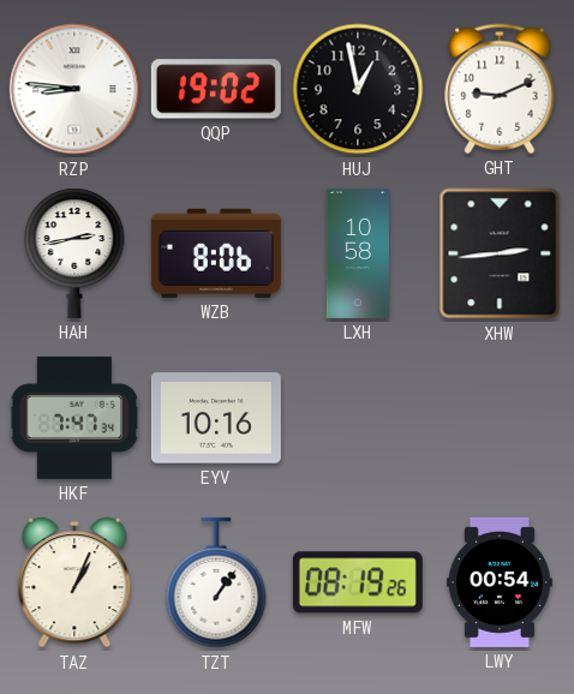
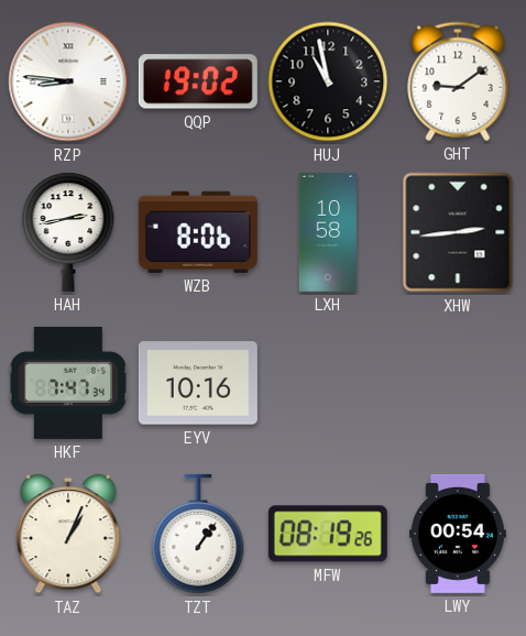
HUJ: 12:58 -> 10:58
GHT: 9:11 -> 9:09
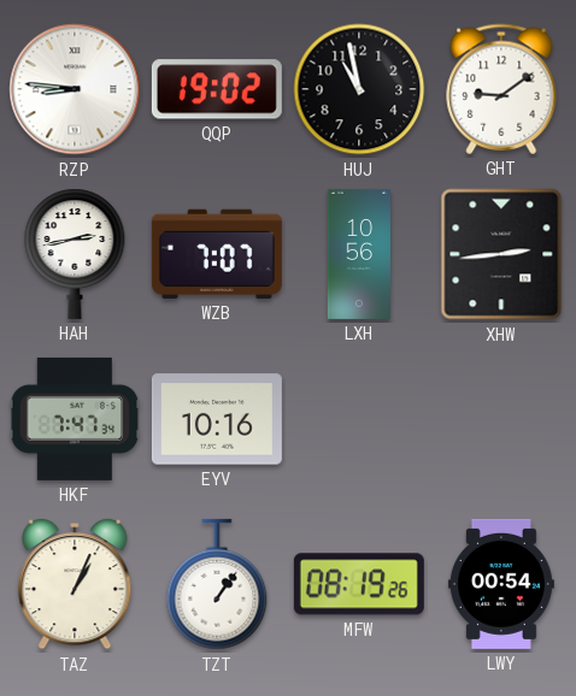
WZB: 8:06 -> 7:07
LXH: 10:58 -> 10:56
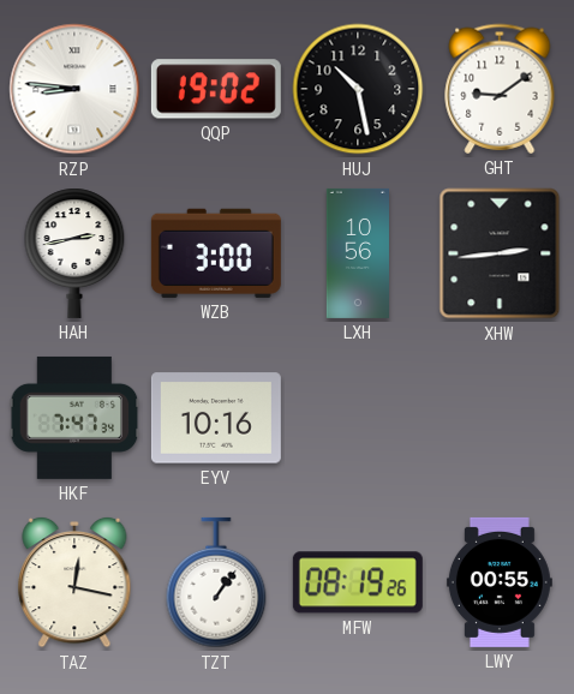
HUJ: 10:58 -> 10:28
WZB: 7:07 -> 3:00
TAZ: 1:04 -> 12:17
LWY: 00:54 -> 00:55
